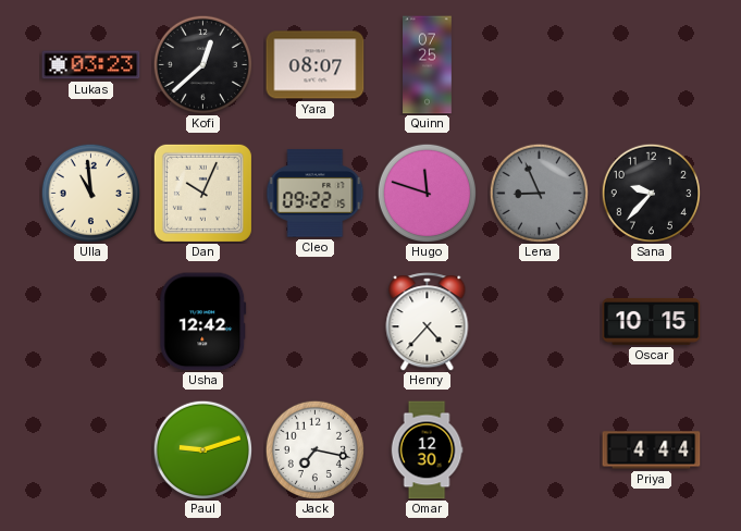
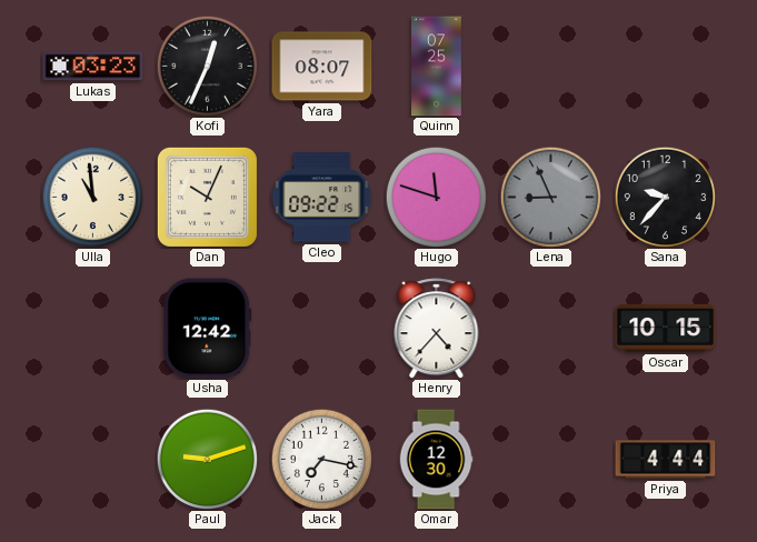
Kofi: 12:38 -> 12:34
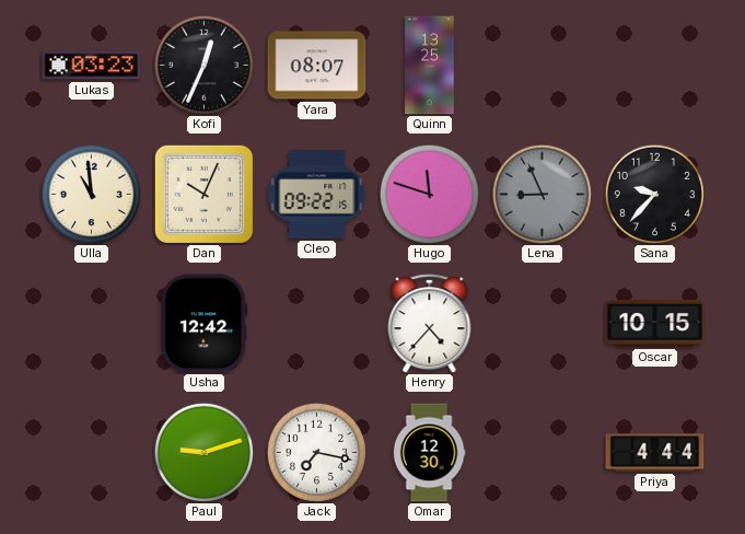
Quinn: 07:25 -> 13:25
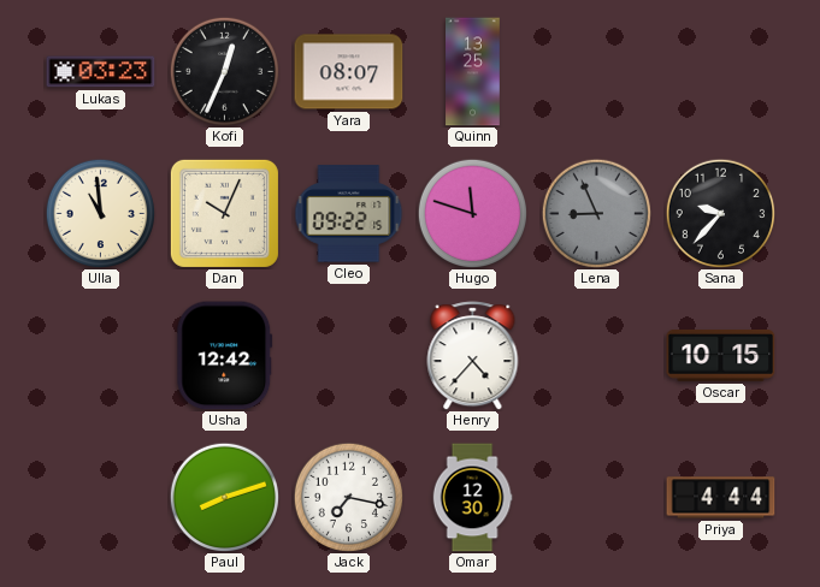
Paul: 9:12 -> 8:12
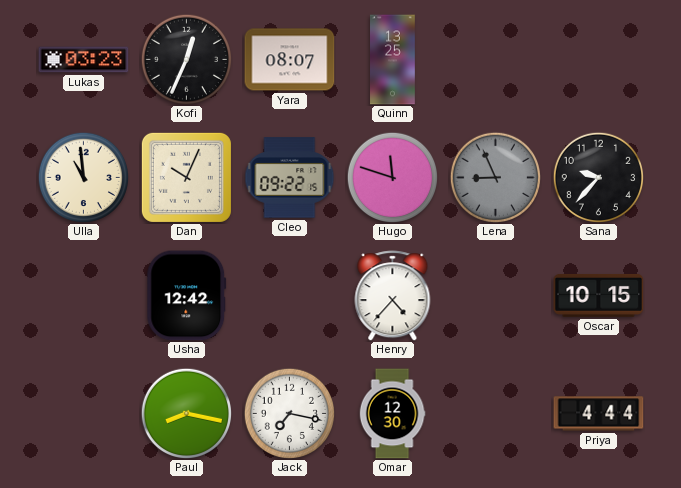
Paul: 8:12 -> 8:17
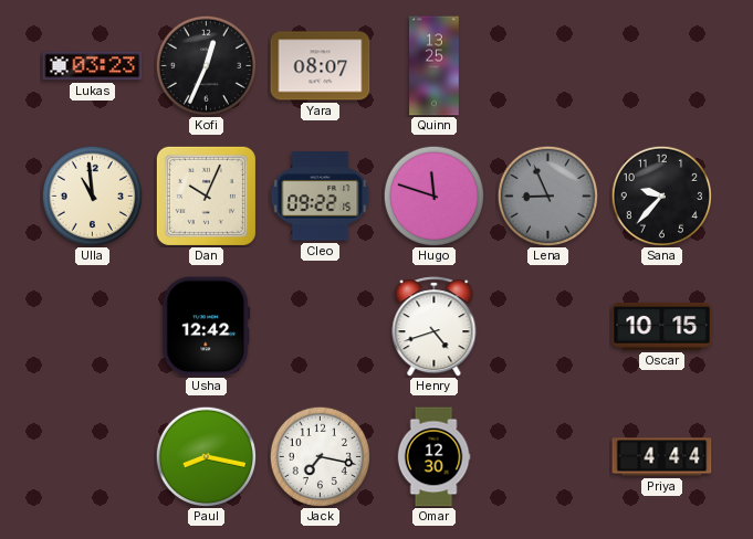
Henry: 4:37 -> 4:42
